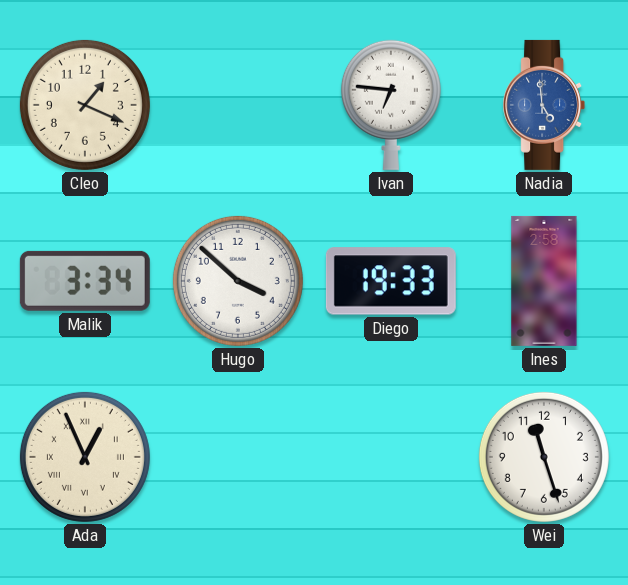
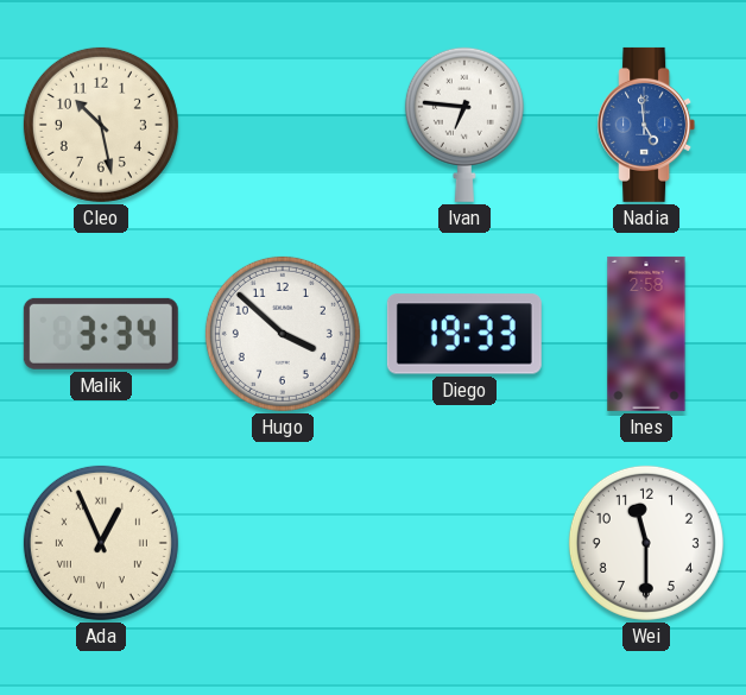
Cleo: 1:19 -> 10:28
Wei: 11:27 -> 11:30
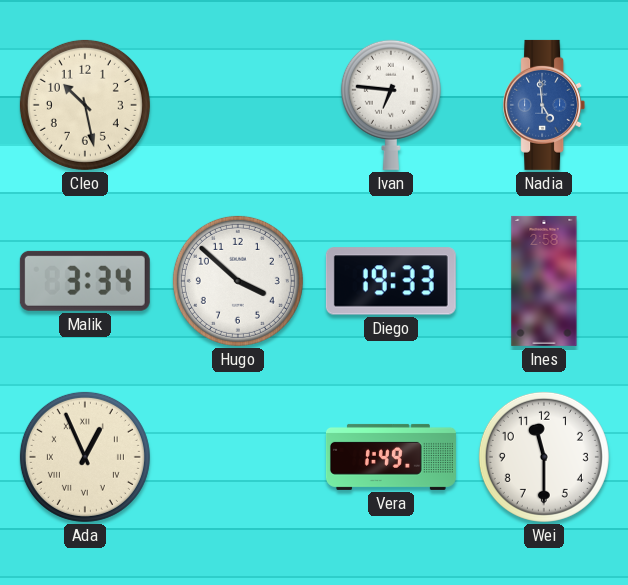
Vera: none -> 1:49
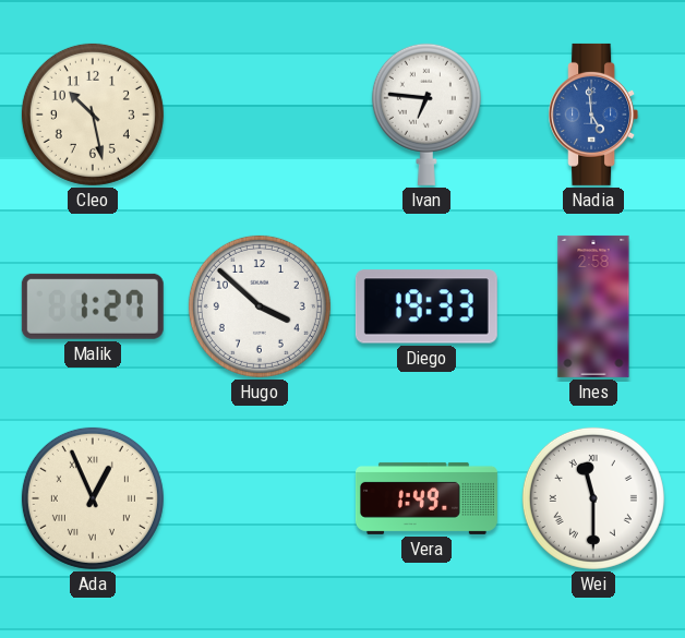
Malik: 3:34 -> 1:27
Wei numerals: Arabic -> Roman
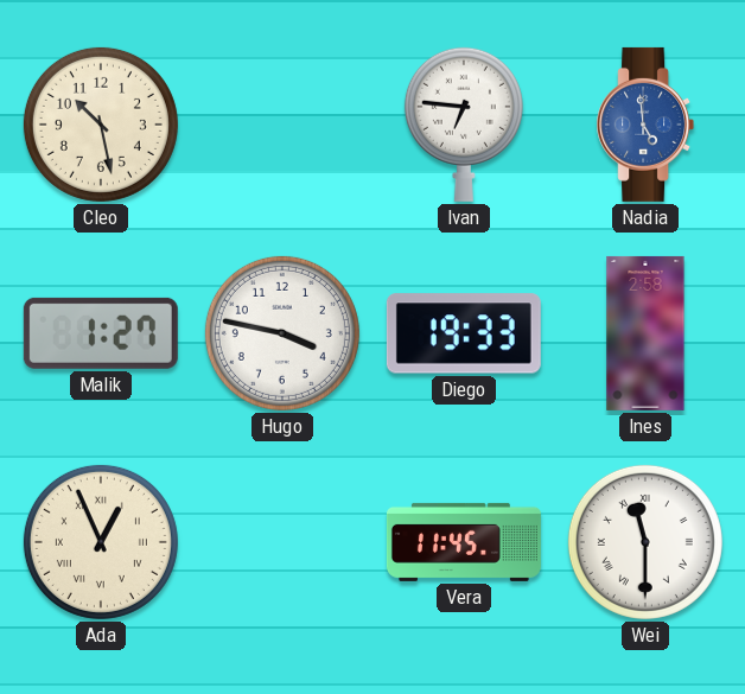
Hugo: 3:52 -> 3:47
Vera: 1:49 -> 11:45
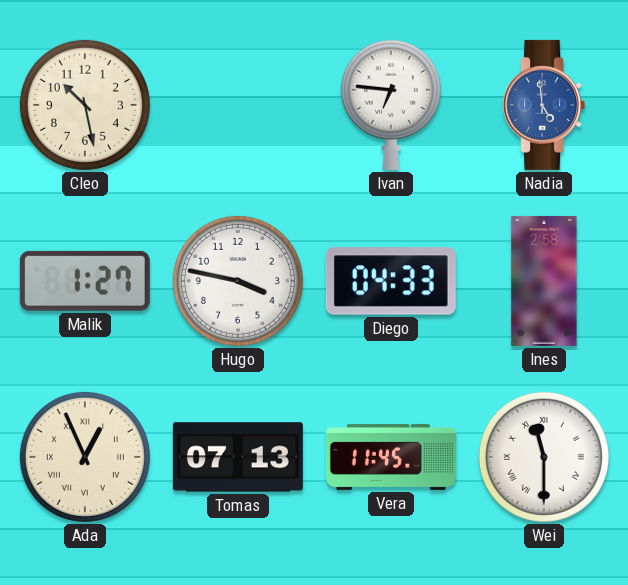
Diego: 19:33 -> 04:33
Tomas: none -> 07:13
